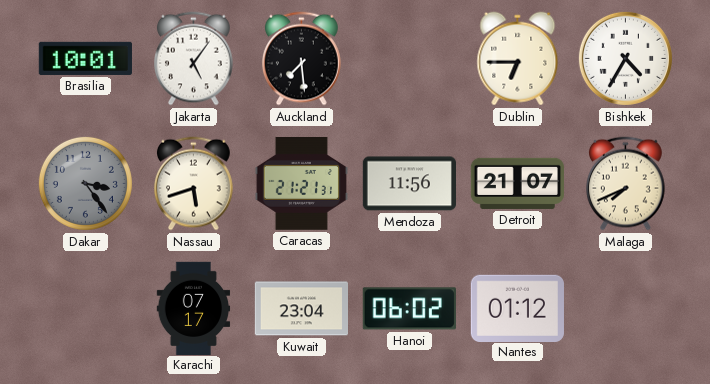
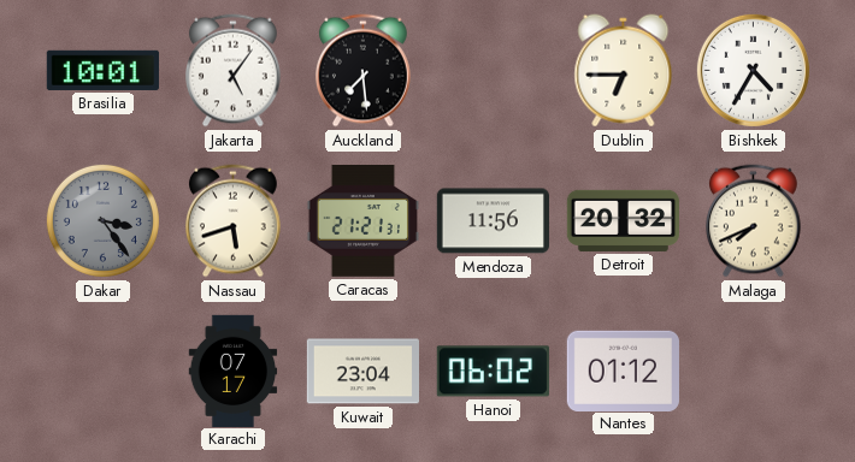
Detroit: 21:07 -> 20:32
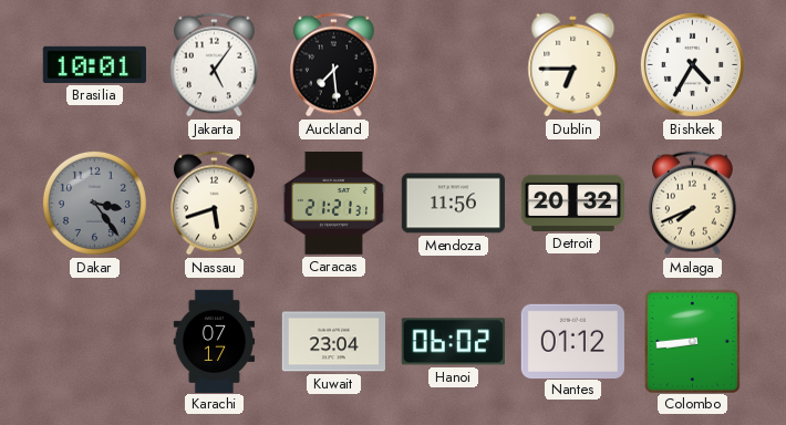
Colombo: none -> 8:44
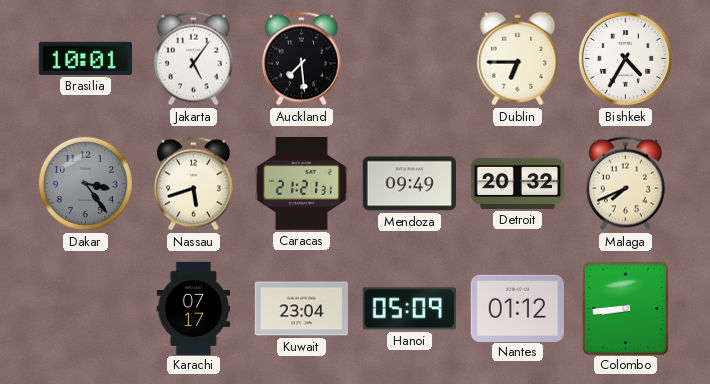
Mendoza: 11:56 -> 09:49
Hanoi: 06:02 -> 05:09
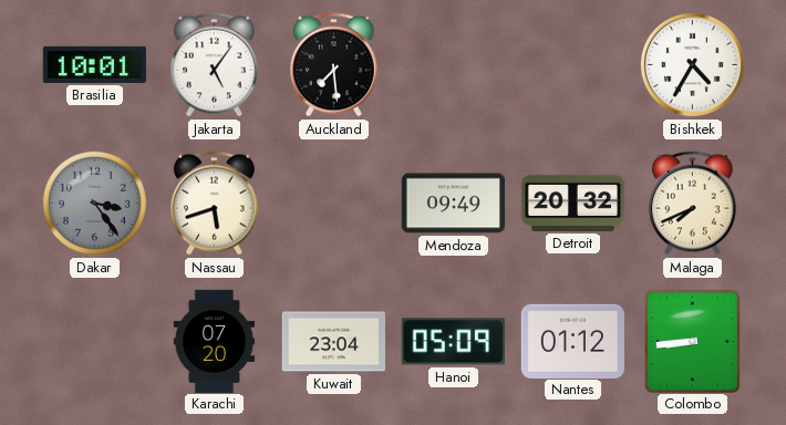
Dublin: 6:45 -> none
Caracas: 21:21 -> none
Karachi: 07:17 -> 07:20
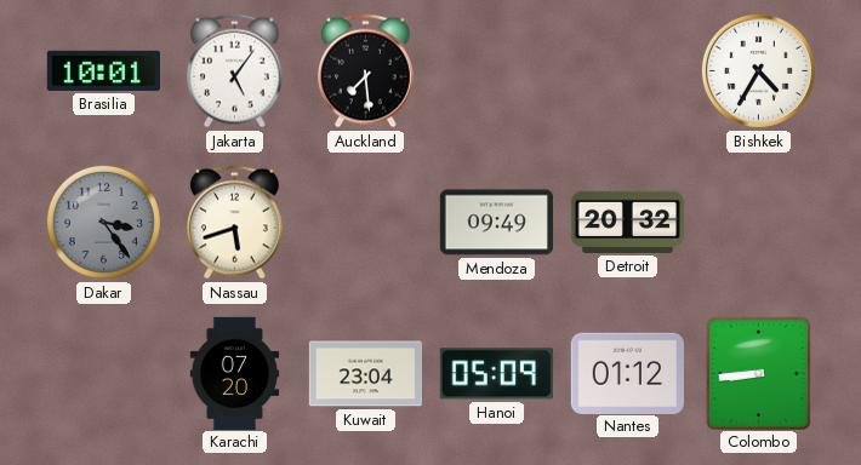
Malaga: 7:41 -> none
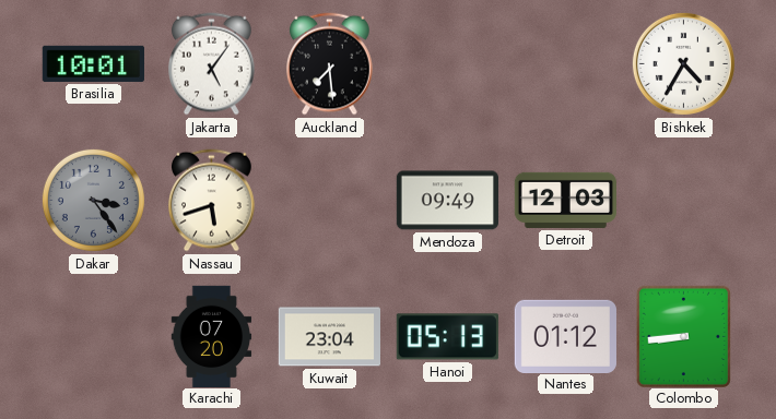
Detroit: 20:32 -> 12:03
Hanoi: 05:09 -> 05:13
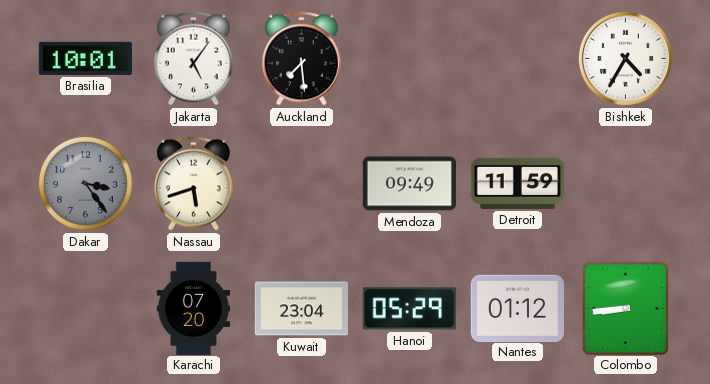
Detroit: 12:03 -> 11:59
Hanoi: 05:13 -> 05:29
